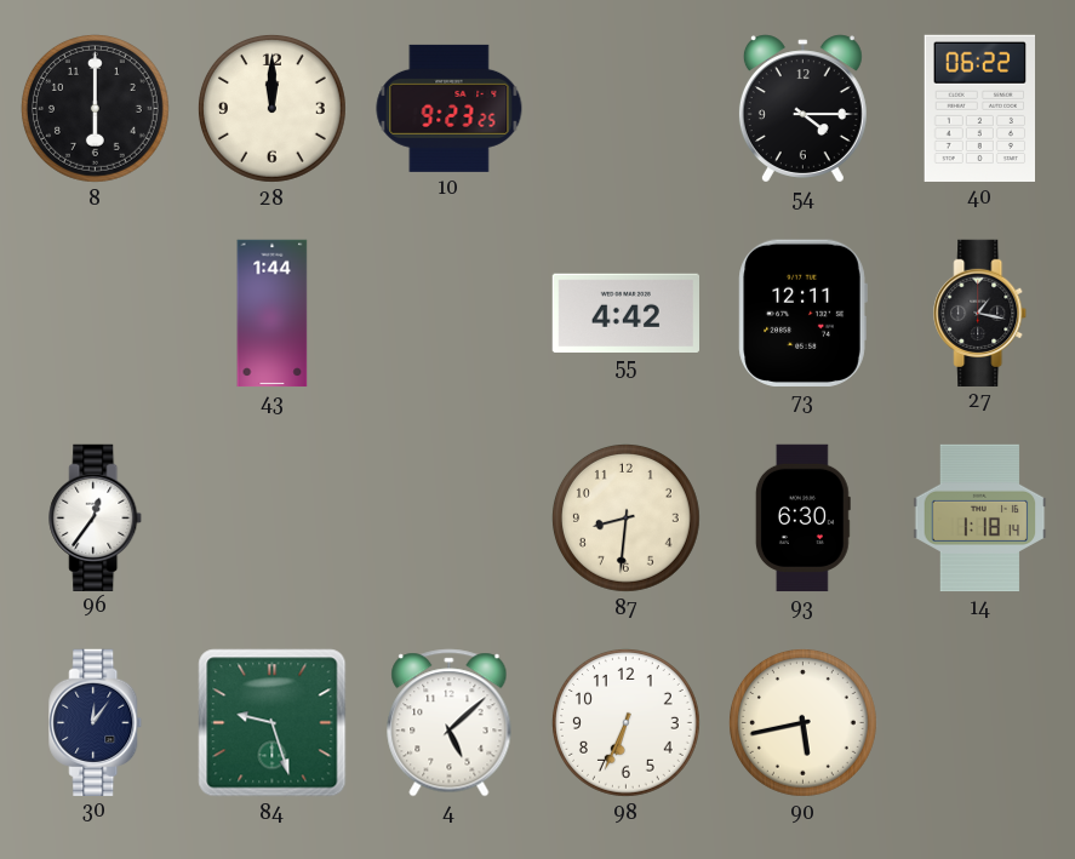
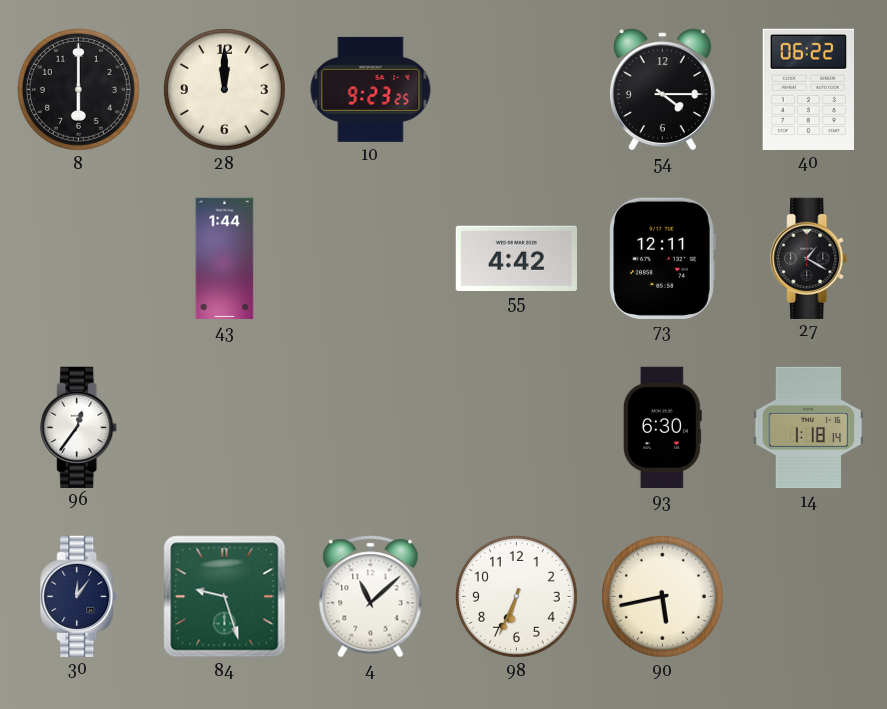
27: 1:17 -> 1:20
87: 8:31 -> none
4: 5:08 -> 11:08
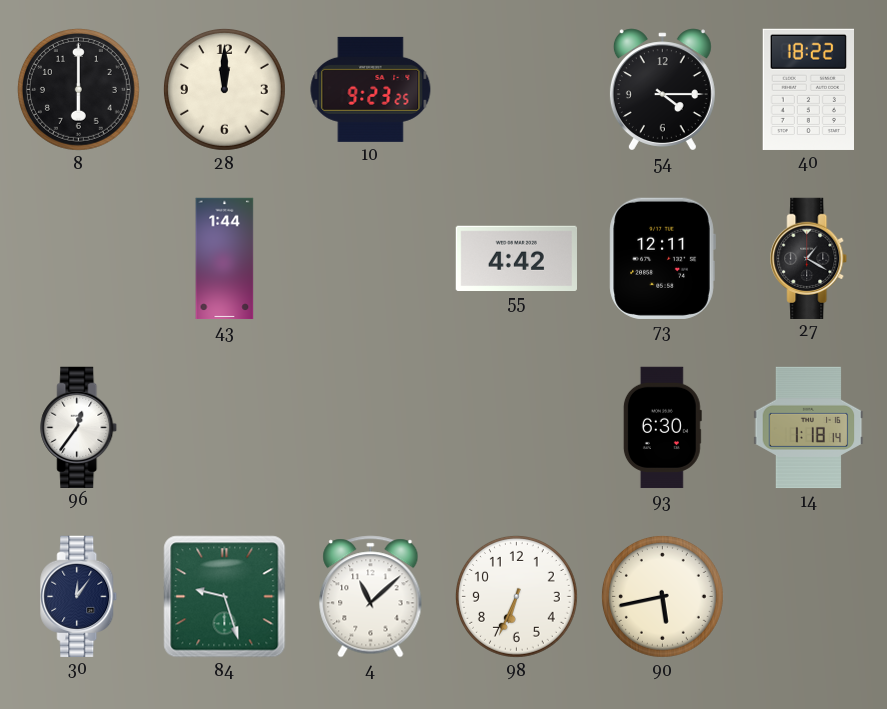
40: 06:22 -> 18:22
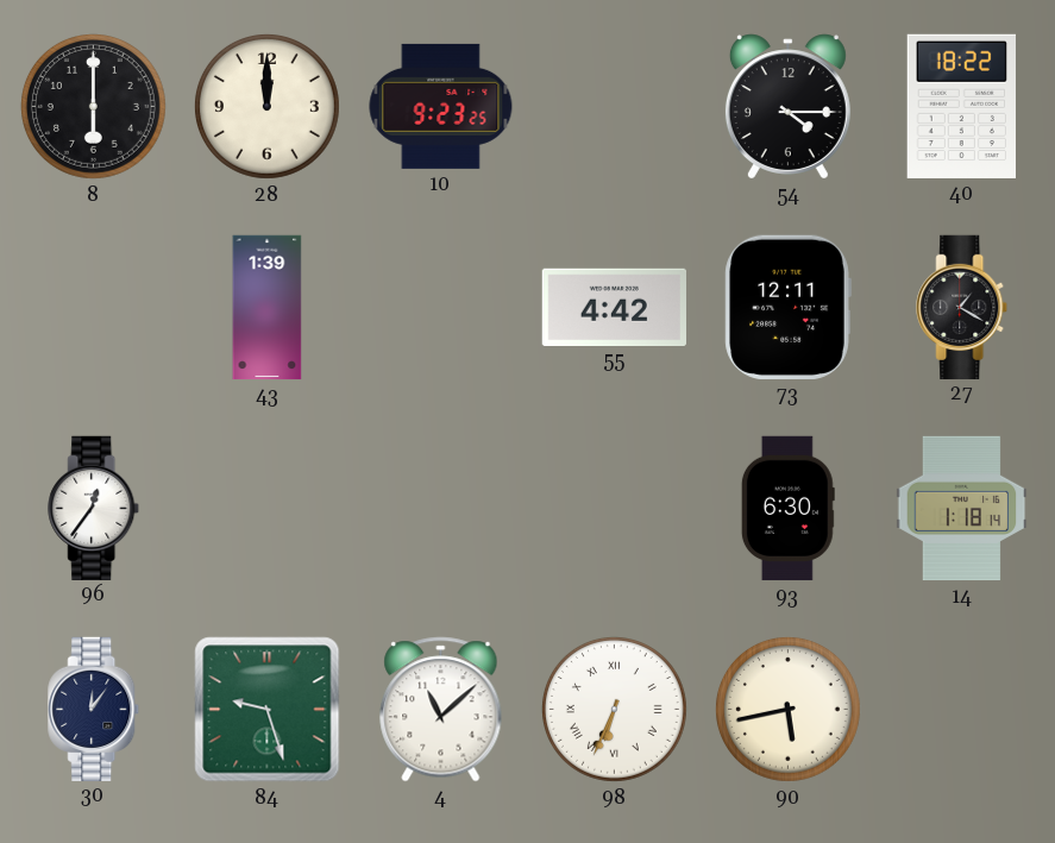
43: 1:44 -> 1:39
98 numerals: Arabic -> Roman
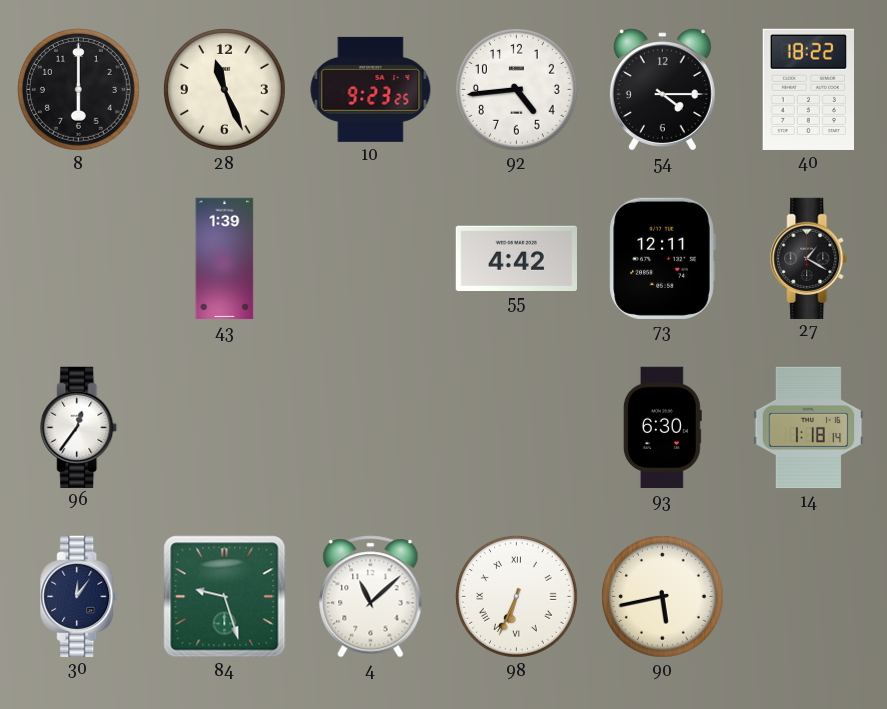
28: 12:00 -> 11:26
92: none -> 4:44
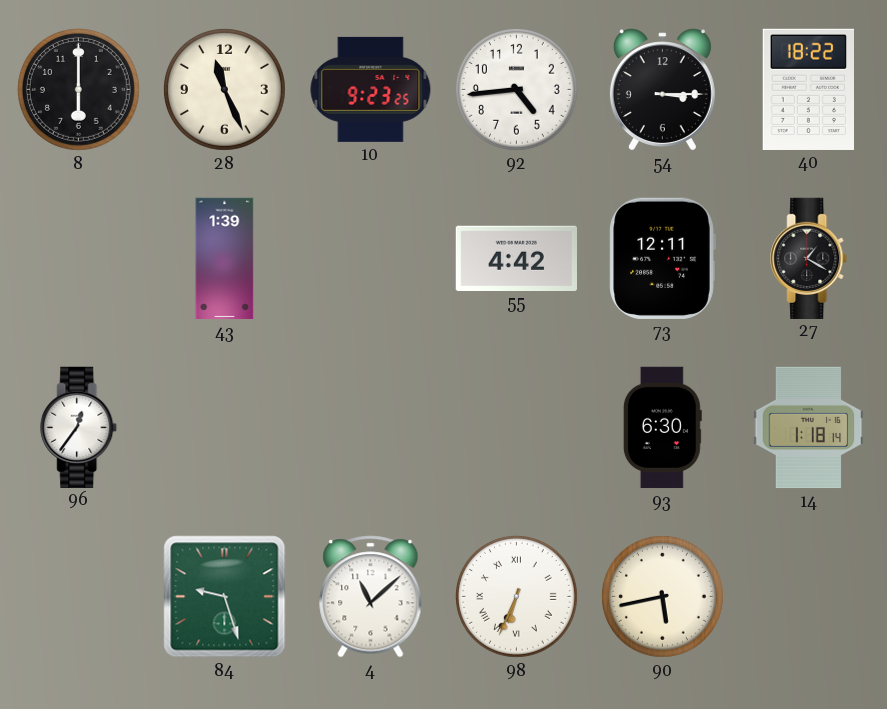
54: 4:15 -> 3:15
30: 12:06 -> none
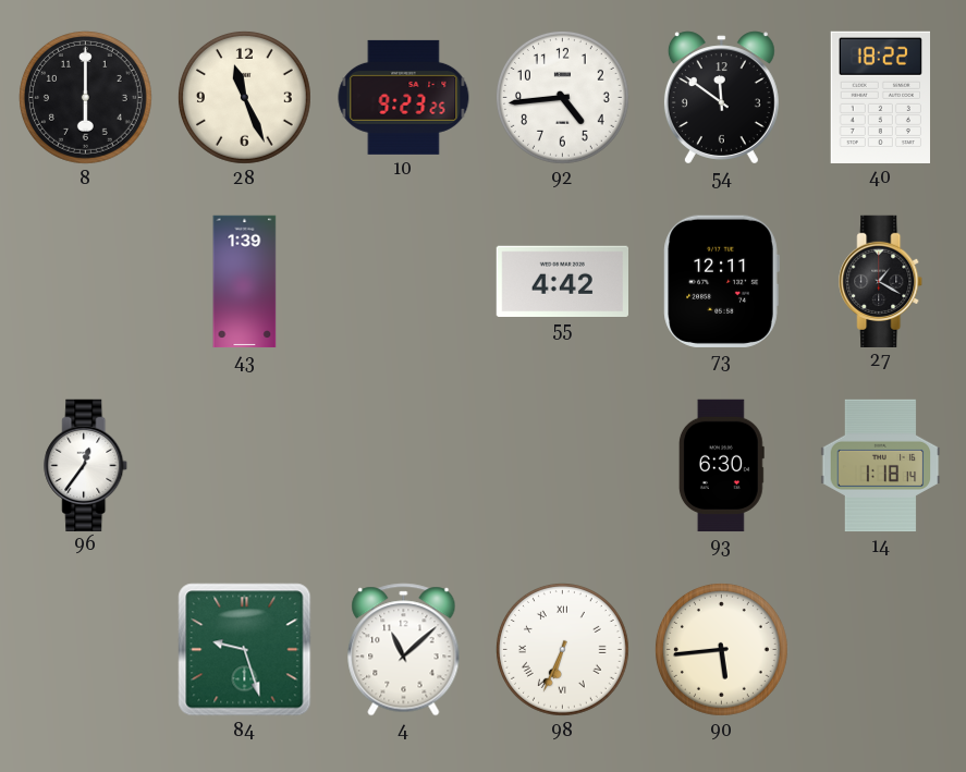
54: 3:15 -> 11:51
90: 5:43 -> 5:44
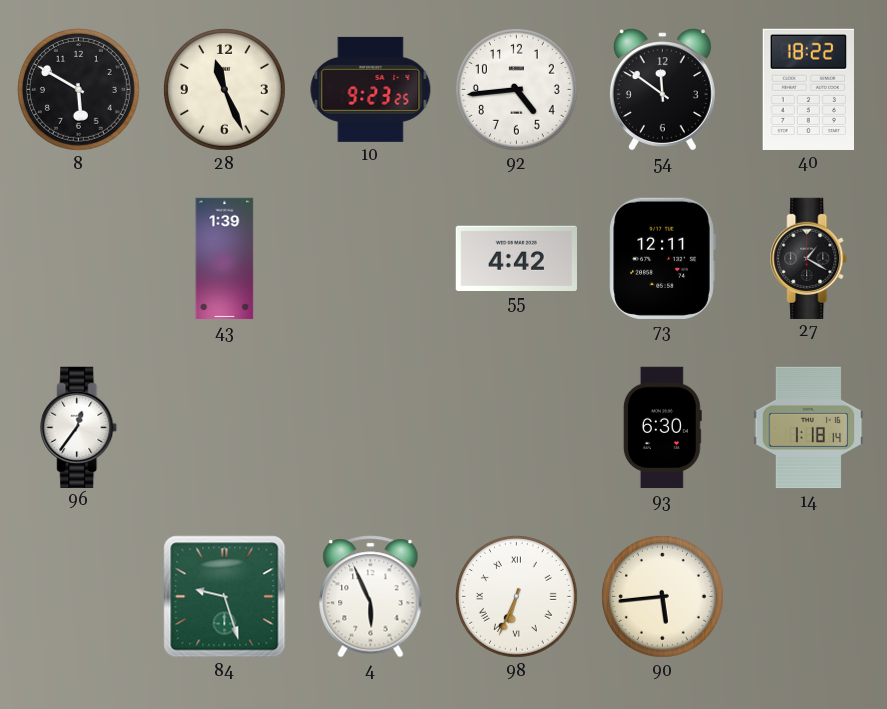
8: 6:00 -> 5:50
4: 11:08 -> 5:56
